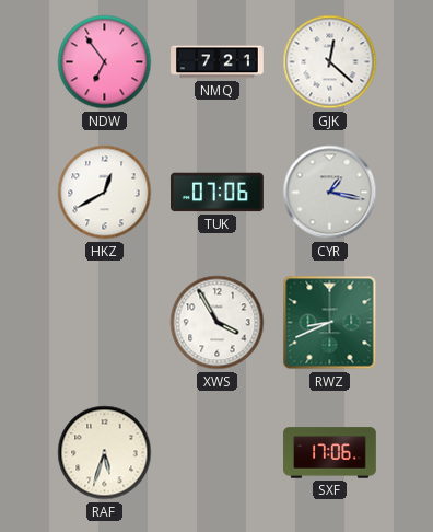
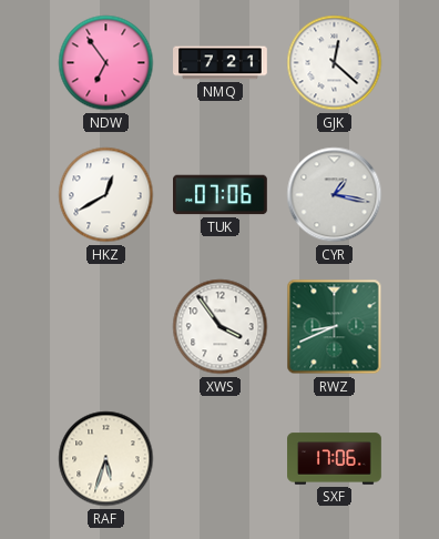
XWS: 3:55 -> 3:54
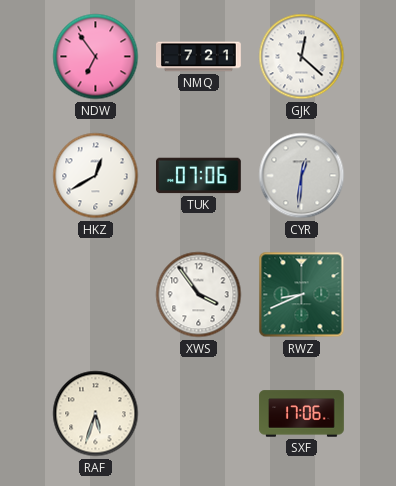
CYR: 1:17 -> 12:31
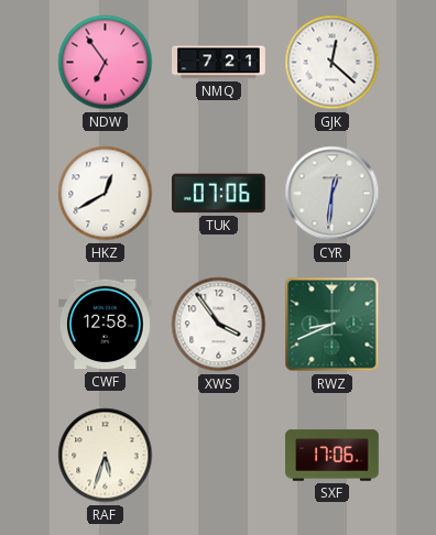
CWF: none -> 12:58
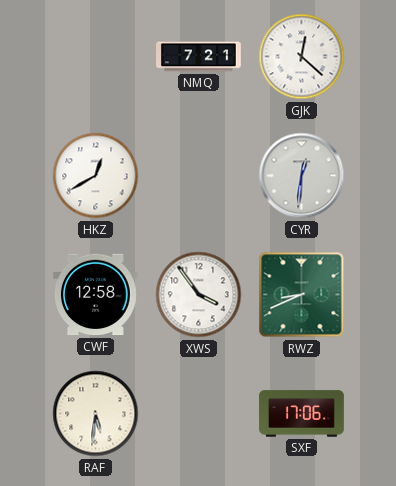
NDW: 6:54 -> none
TUK: 07:06 -> none
RAF: 5:33 -> 5:31
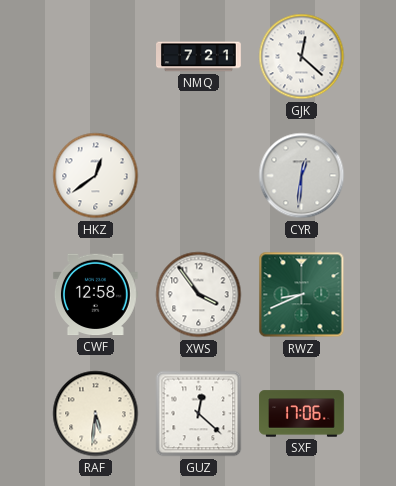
HKZ: 12:40 -> 12:39
GUZ: none -> 12:22
